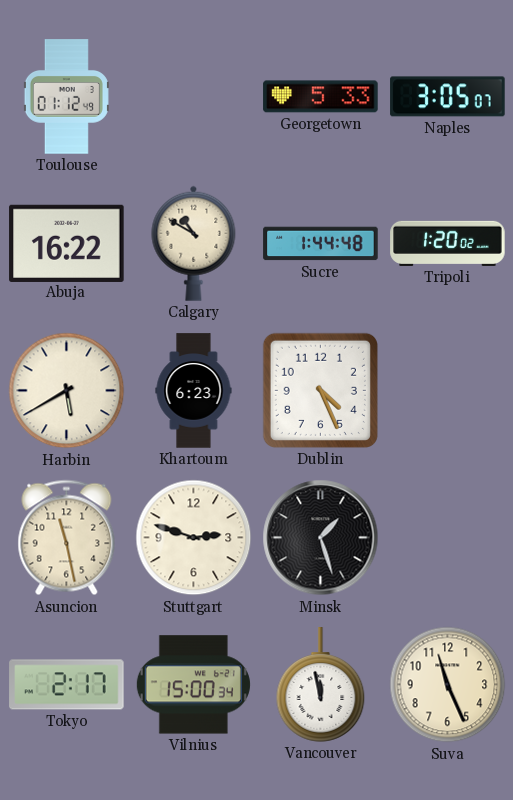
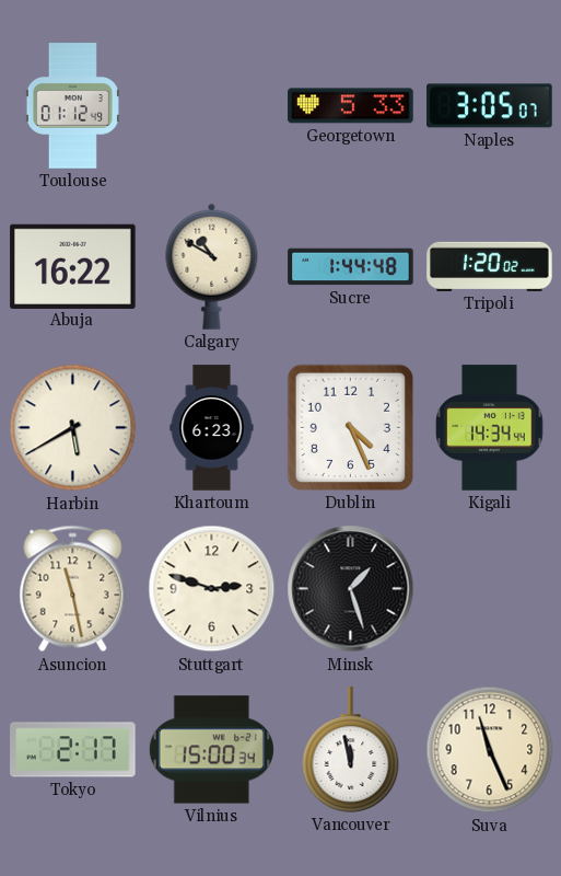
Kigali: none -> 14:34
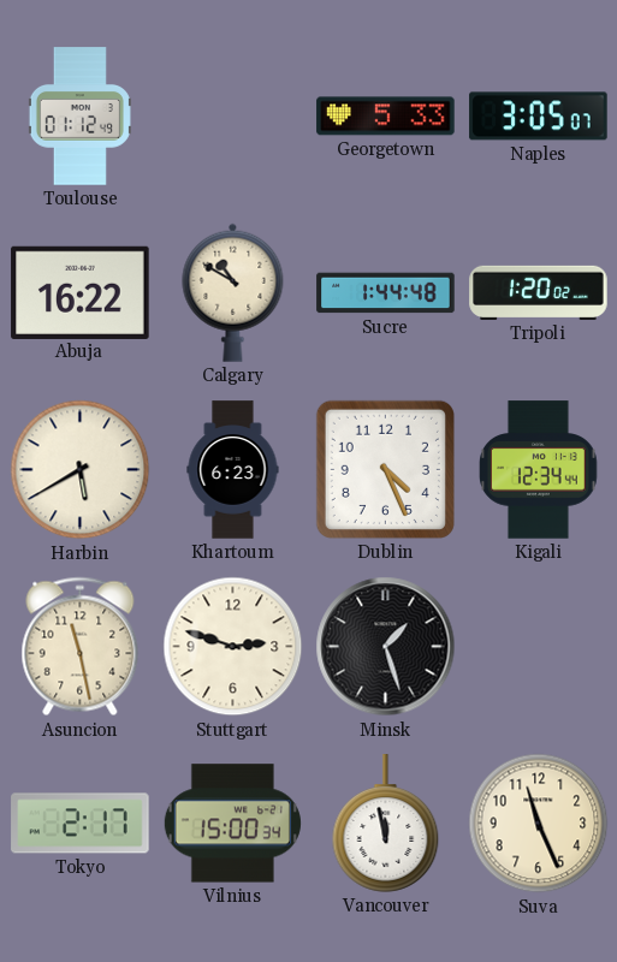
Kigali: 14:34 -> 12:34
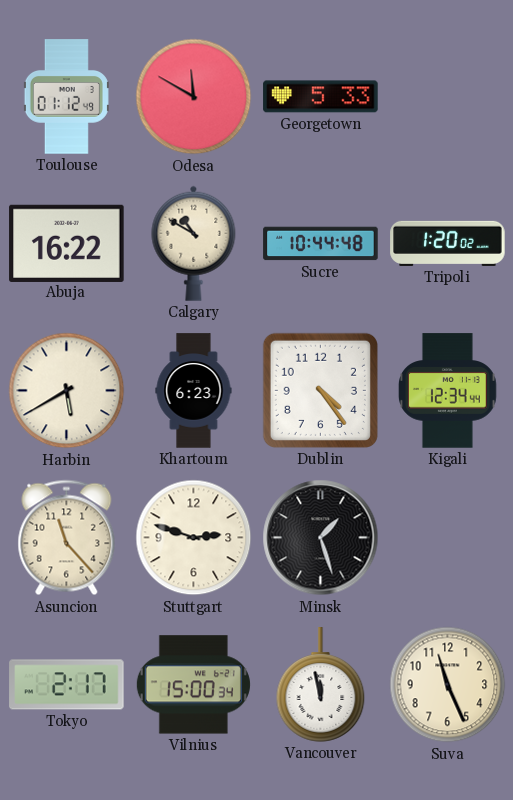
Odesa: none -> 11:50
Naples: 3:05 -> none
Sucre: 1:44 -> 10:44
Dublin: 4:26 -> 4:24
Asuncion: 11:28 -> 11:23
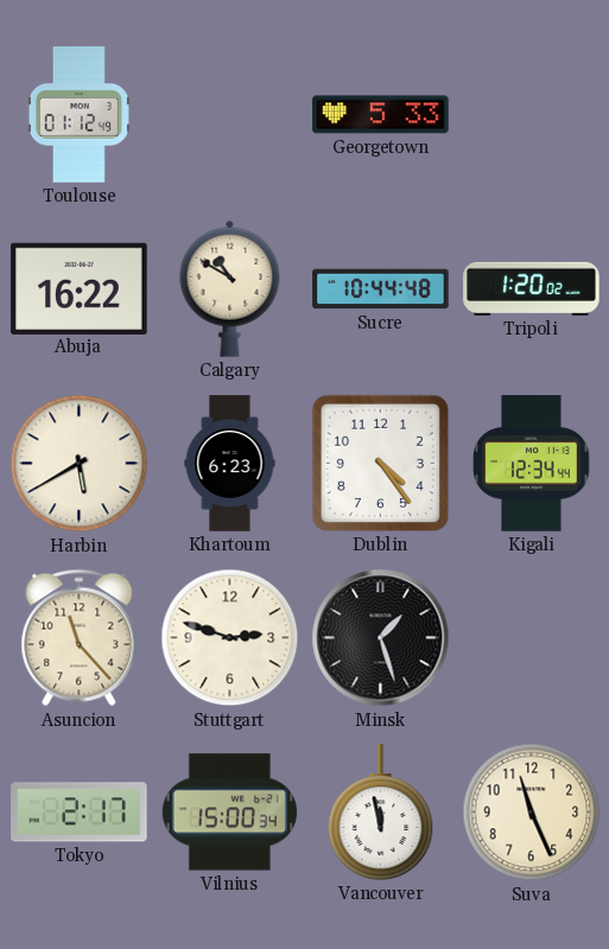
Odesa: 11:50 -> none
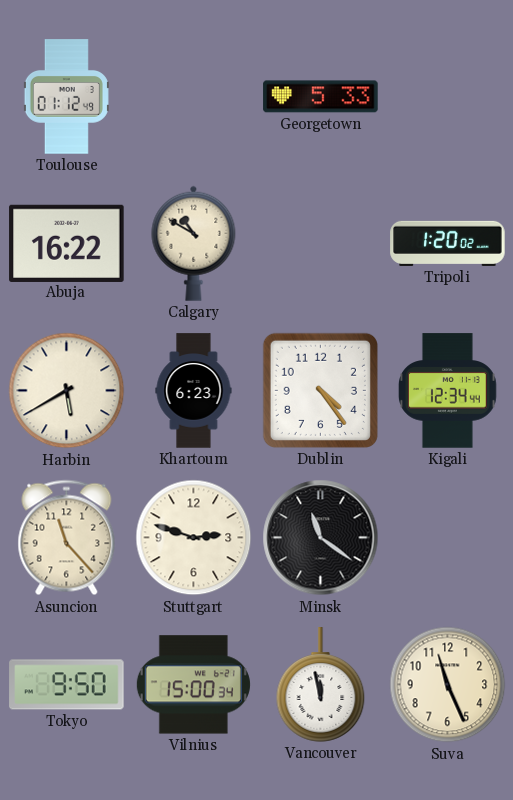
Sucre: 10:44 -> none
Minsk: 1:27 -> 11:21
Tokyo: 2:17 -> 9:50
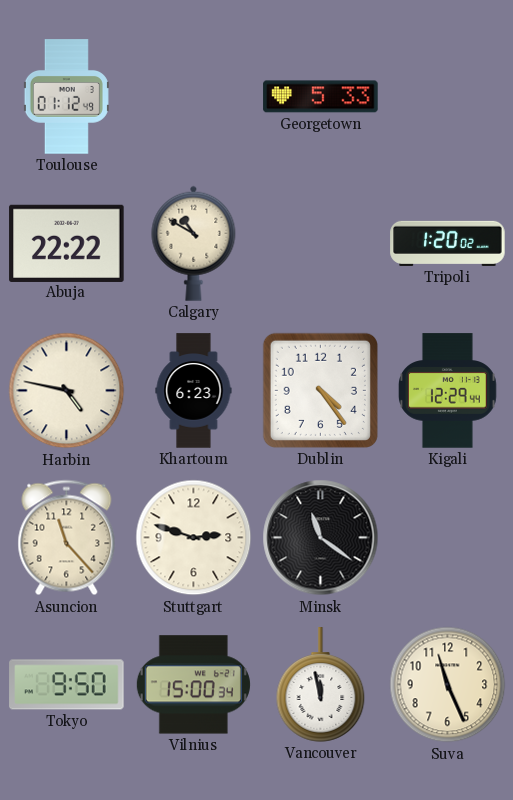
Abuja: 16:22 -> 22:22
Harbin: 5:40 -> 4:47
Kigali: 12:34 -> 12:29
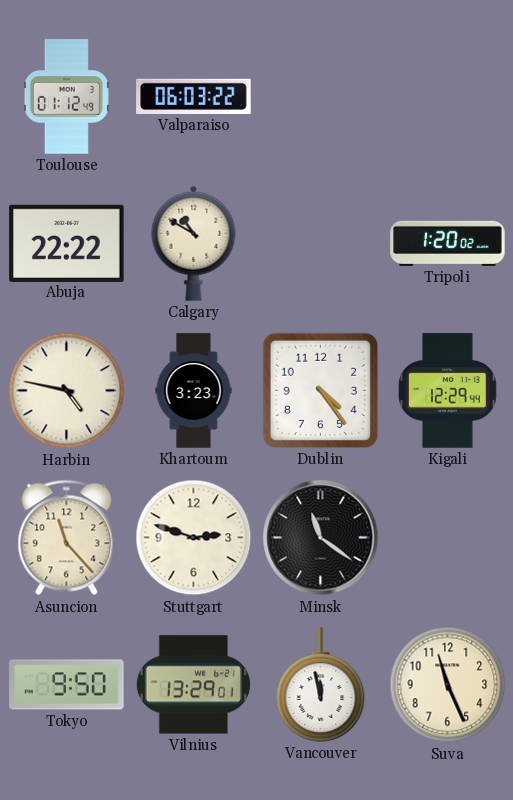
Valparaiso: none -> 06:03
Georgetown: 5:33 -> none
Khartoum: 6:23 -> 3:23
Vilnius: 15:00 -> 13:29
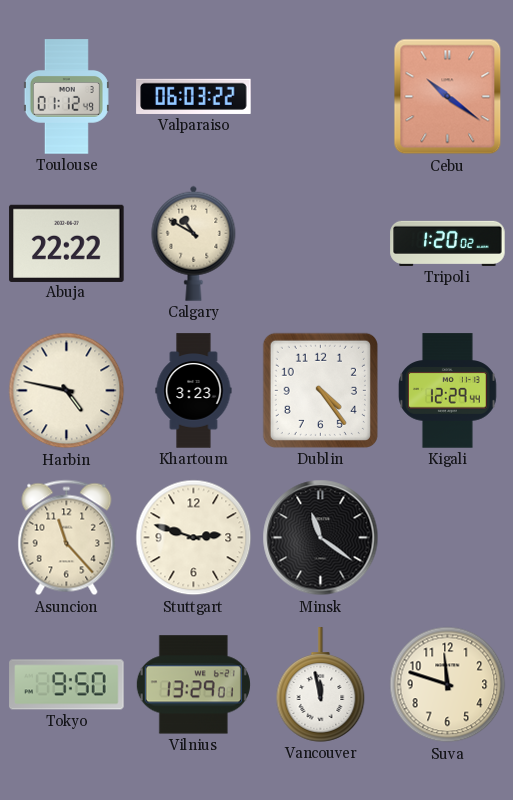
Cebu: none -> 10:21
Suva: 11:26 -> 11:48
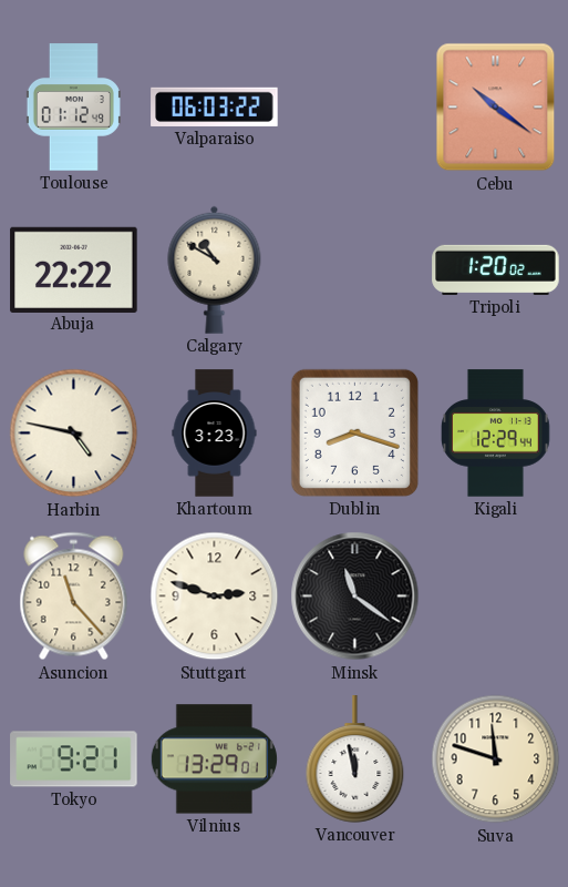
Dublin: 4:24 -> 8:18
Tokyo: 9:50 -> 9:21
